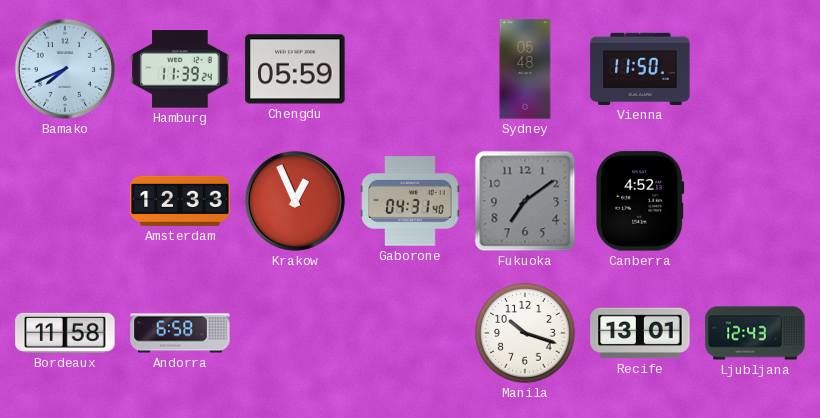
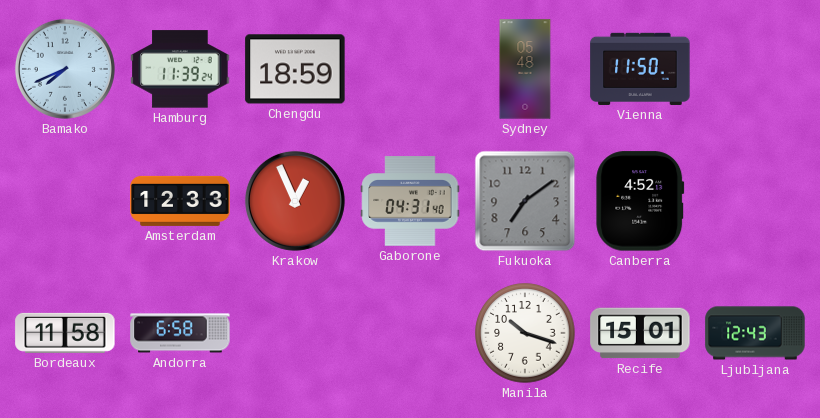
Chengdu: 05:59 -> 18:59
Recife: 13:01 -> 15:01
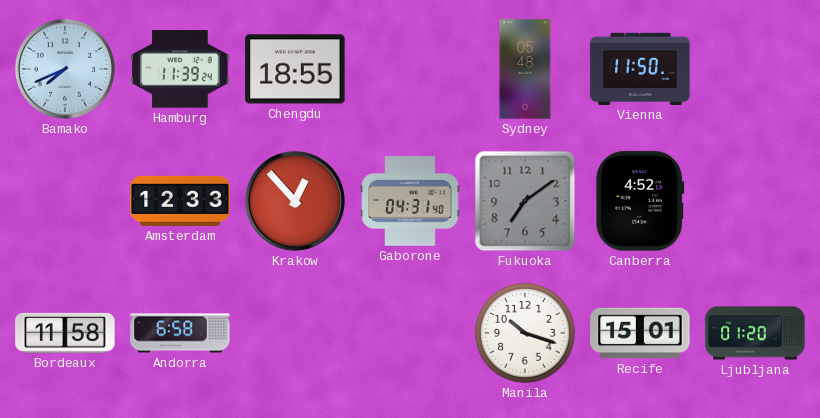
Chengdu: 18:59 -> 18:55
Krakow: 12:56 -> 12:53
Ljubljana: 12:43 -> 01:20
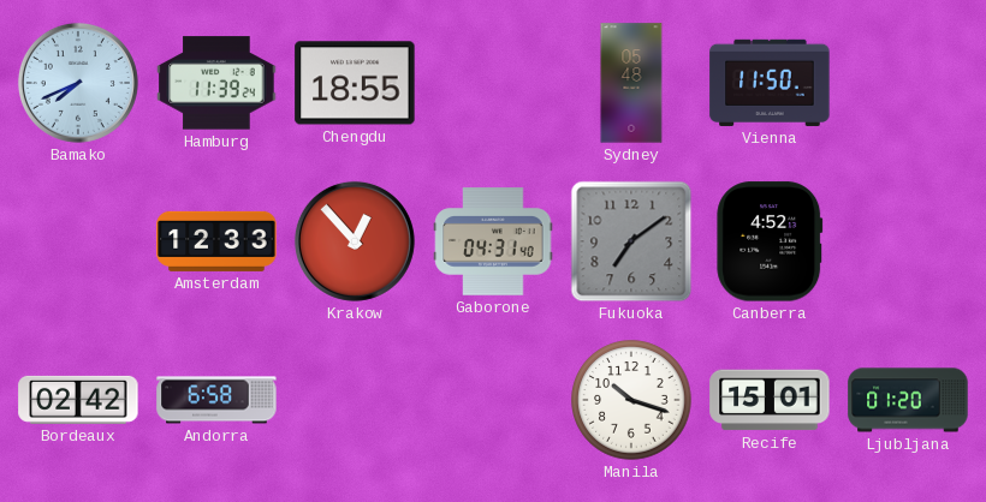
Bordeaux: 11:58 -> 02:42
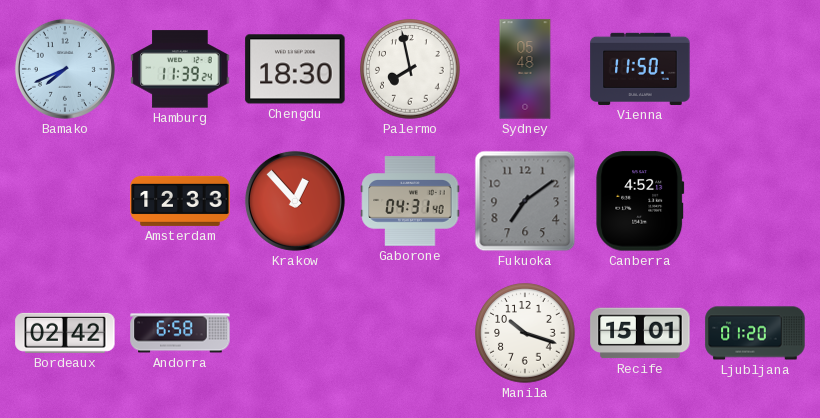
Chengdu: 18:55 -> 18:30
Palermo: none -> 7:58
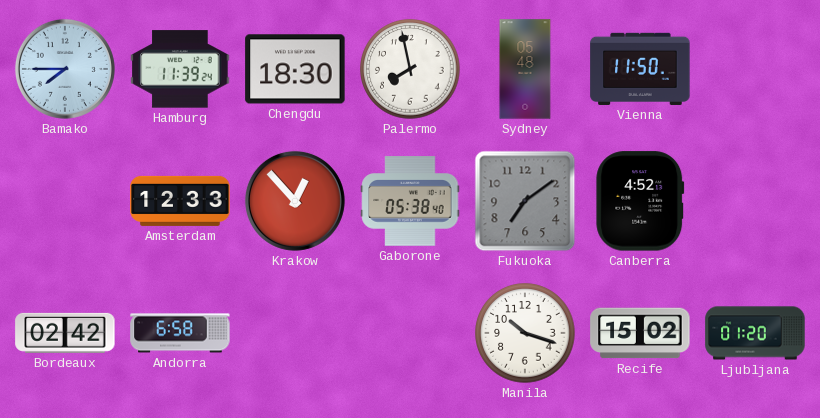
Bamako: 7:41 -> 7:45
Gaborone: 04:31 -> 05:38
Recife: 15:01 -> 15:02
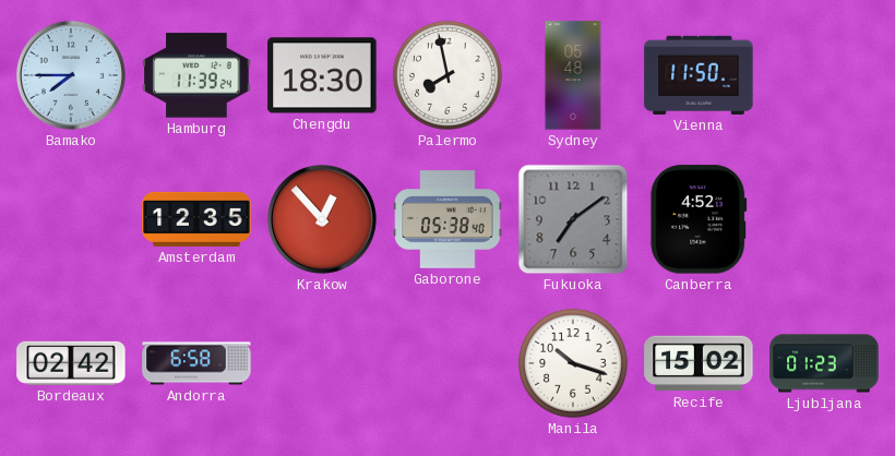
Amsterdam: 12:33 -> 12:35
Ljubljana: 01:20 -> 01:23
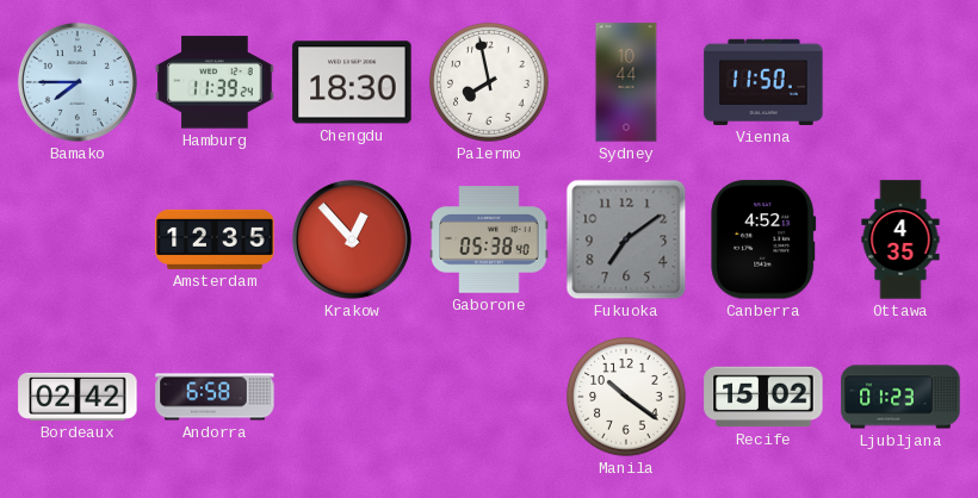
Sydney: 05:48 -> 10:44
Ottawa: none -> 4:35
Manila: 10:18 -> 10:21
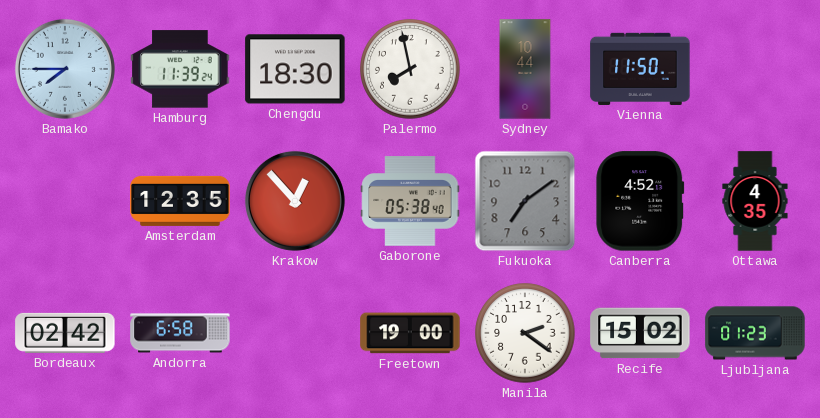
Freetown: none -> 19:00
Manila: 10:21 -> 2:21
